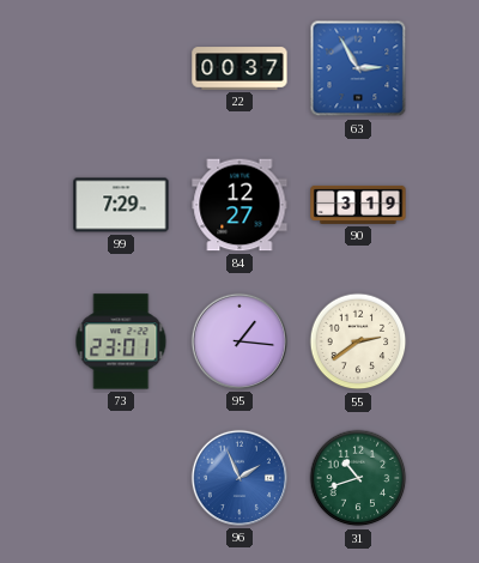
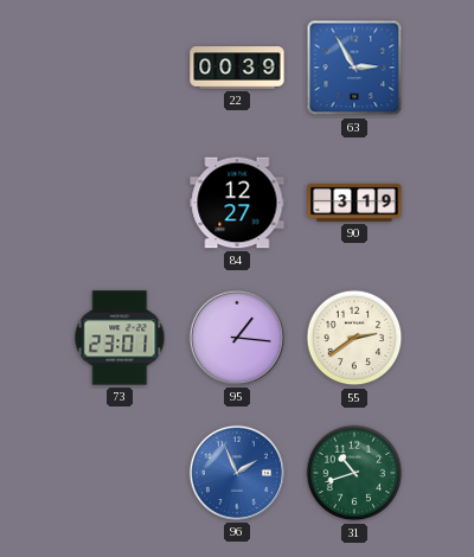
22: 00:37 -> 00:39
99: 7:29 -> none
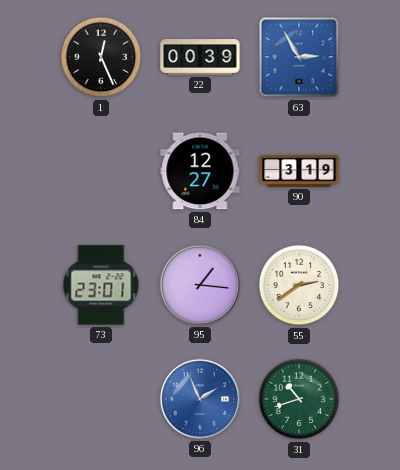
1: none -> 12:26
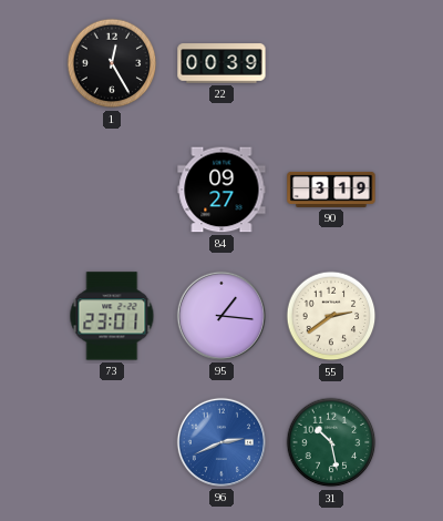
1: 12:26 -> 12:25
63: 2:55 -> none
84: 12:27 -> 09:27
96: 1:56 -> 2:41
31: 10:42 -> 10:28
